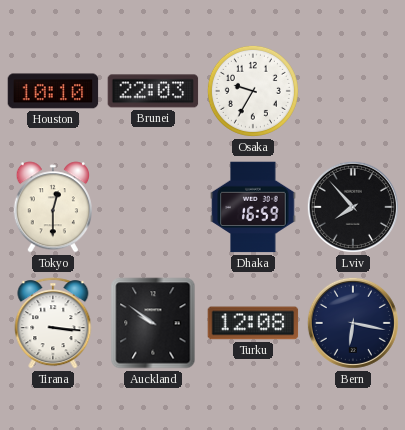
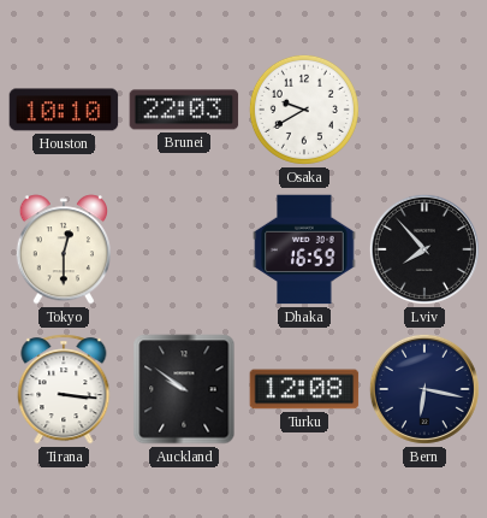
Osaka: 9:35 -> 9:40
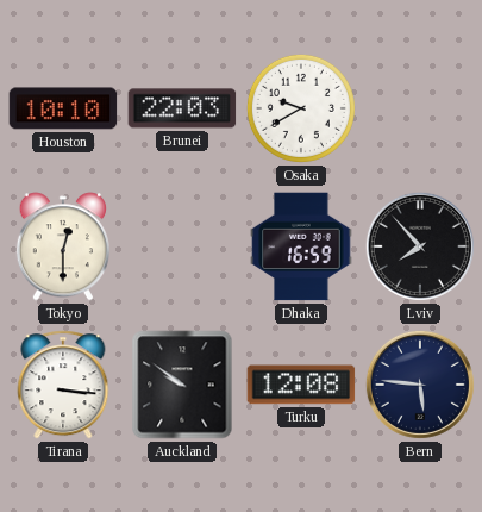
Bern: 6:17 -> 5:46
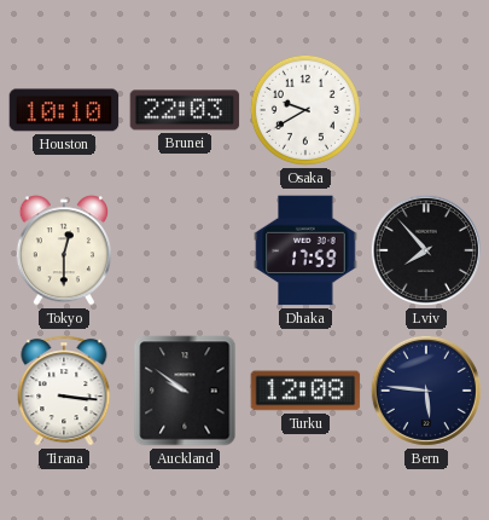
Dhaka: 16:59 -> 17:59
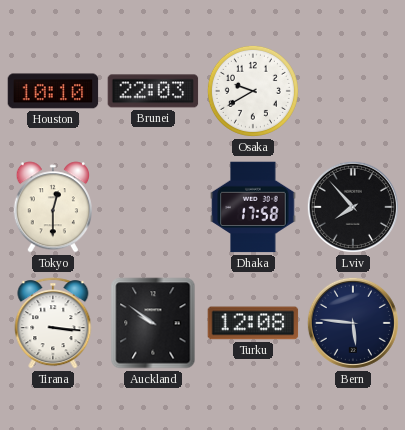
Dhaka: 17:59 -> 17:58
